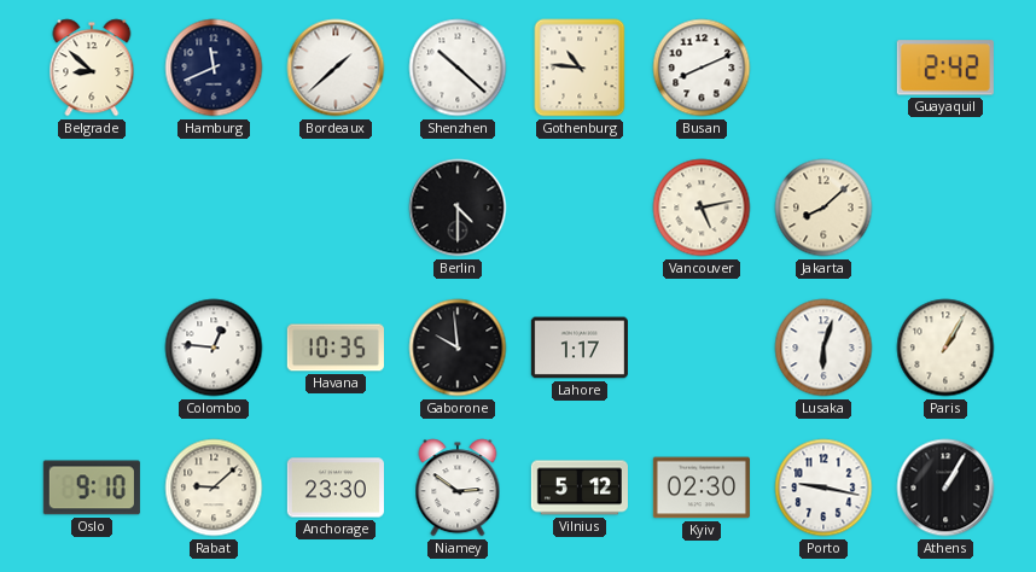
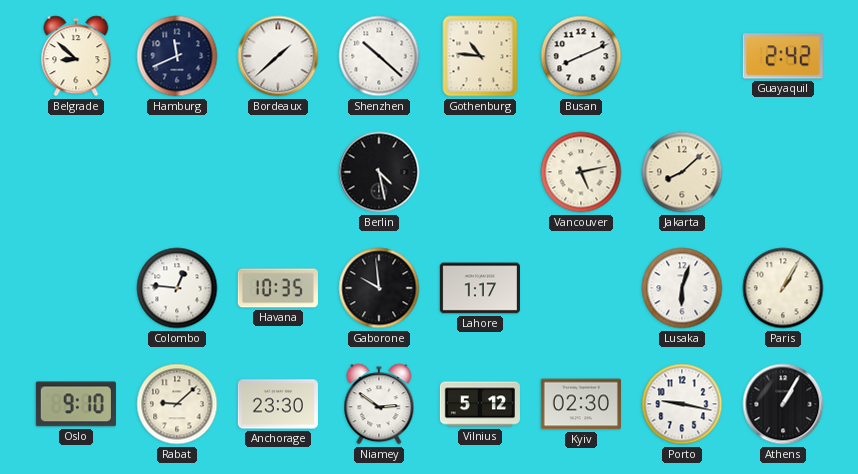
Berlin: 4:30 -> 4:28
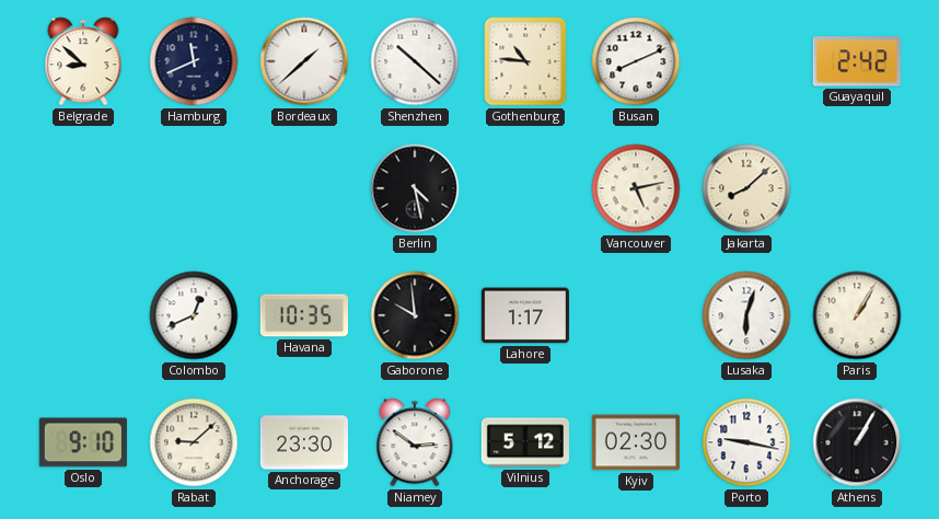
Colombo: 12:46 -> 12:41
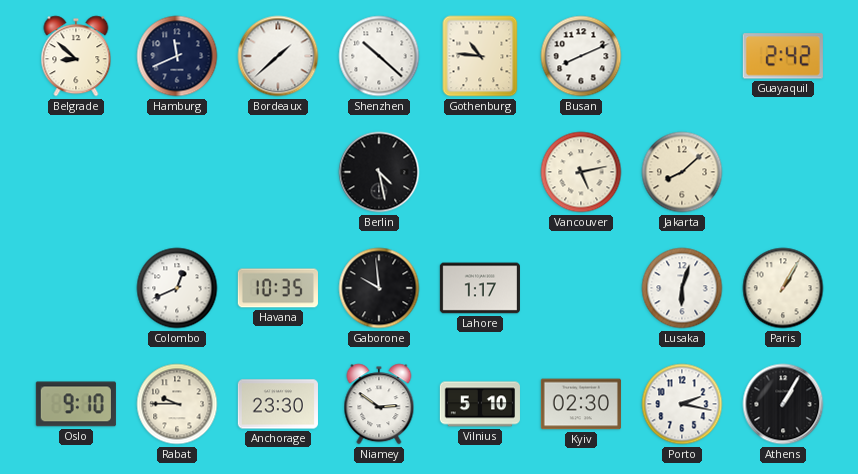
Rabat: 9:08 -> 9:45
Vilnius: 5:12 -> 5:10
Porto: 9:17 -> 2:17
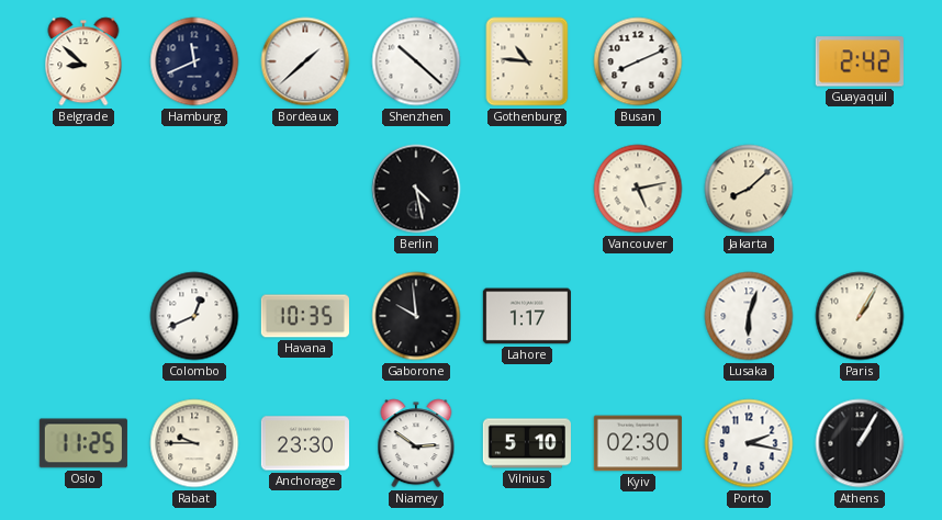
Oslo: 9:10 -> 11:25
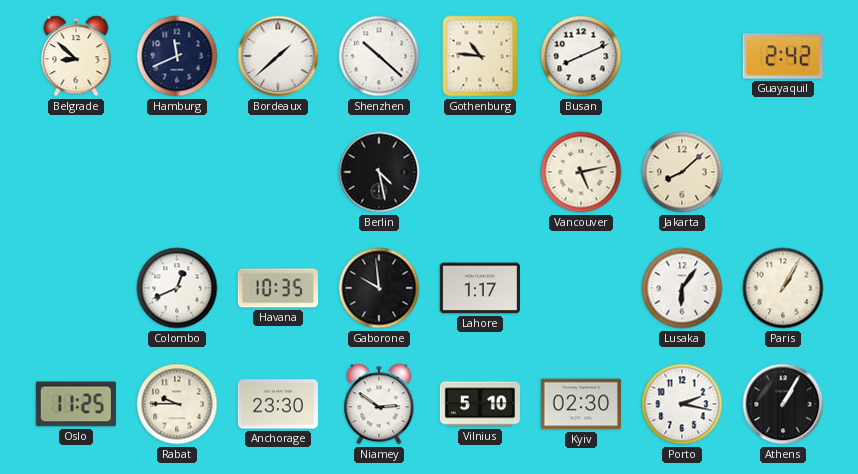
Lusaka: 6:03 -> 6:06
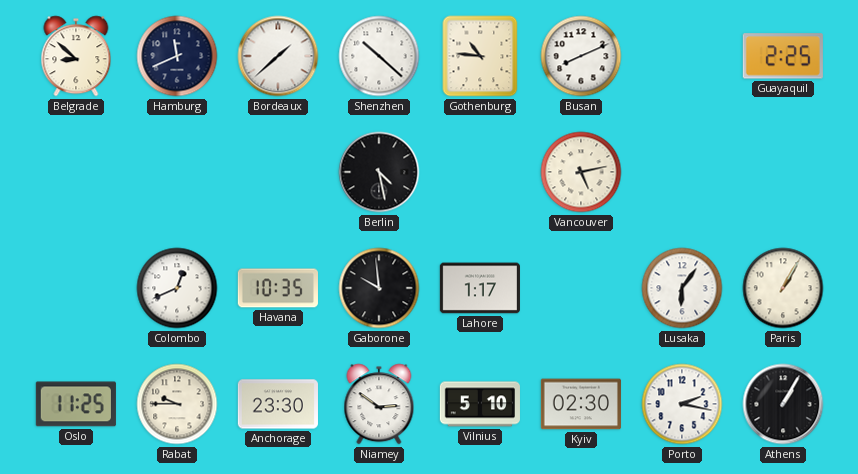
Guayaquil: 2:42 -> 2:25
Jakarta: 8:08 -> none
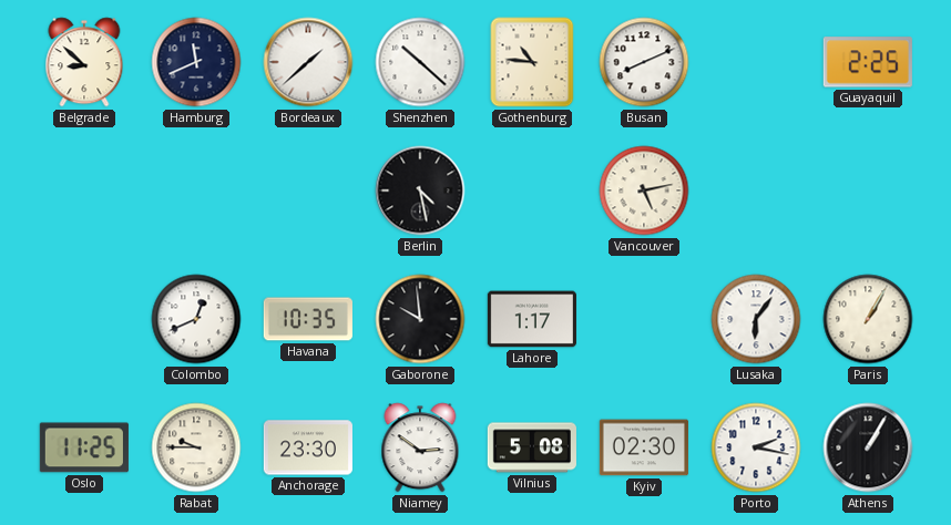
Vilnius: 5:10 -> 5:08
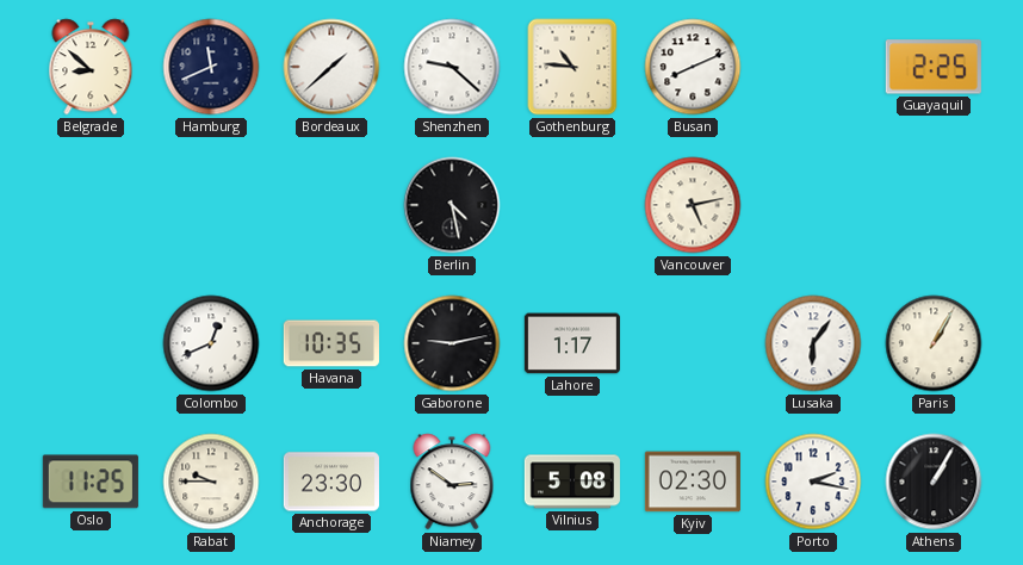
Shenzhen: 10:22 -> 9:22
Gaborone: 9:59 -> 9:13
